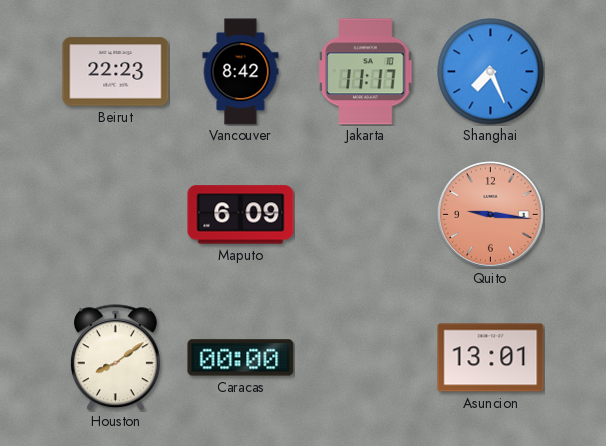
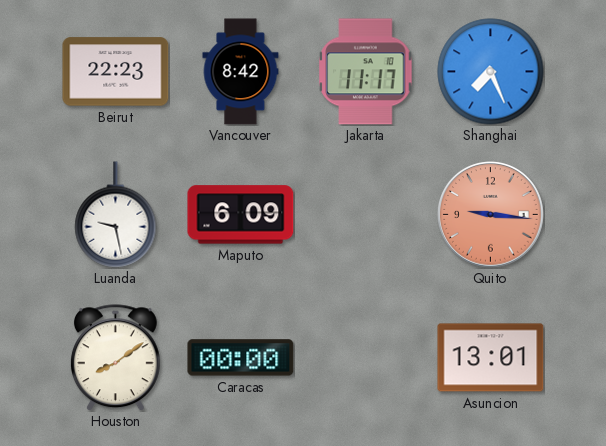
Luanda: none -> 9:28
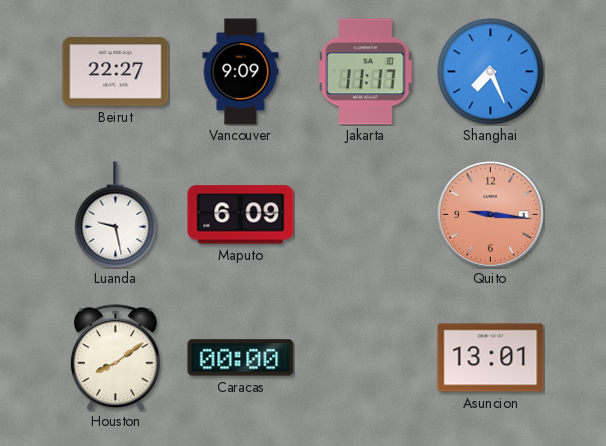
Beirut: 22:23 -> 22:27
Vancouver: 8:42 -> 9:09
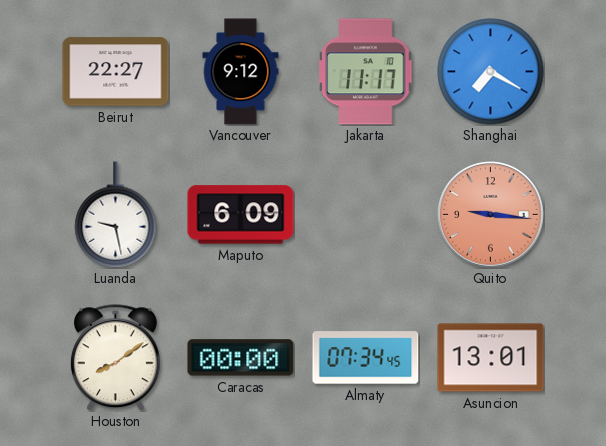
Vancouver: 9:09 -> 9:12
Shanghai: 7:26 -> 7:20
Almaty: none -> 07:34
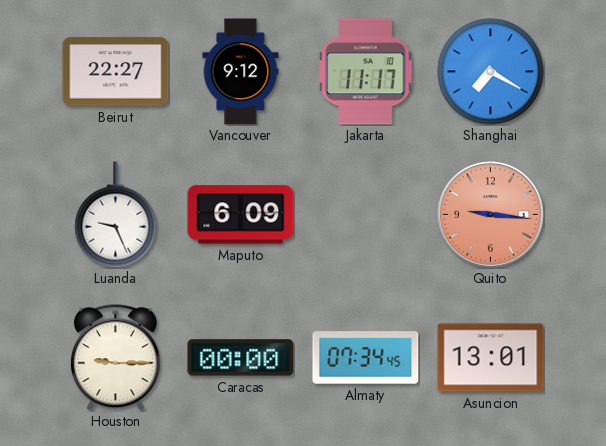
Luanda: 9:28 -> 9:26
Houston: 8:09 -> 9:15
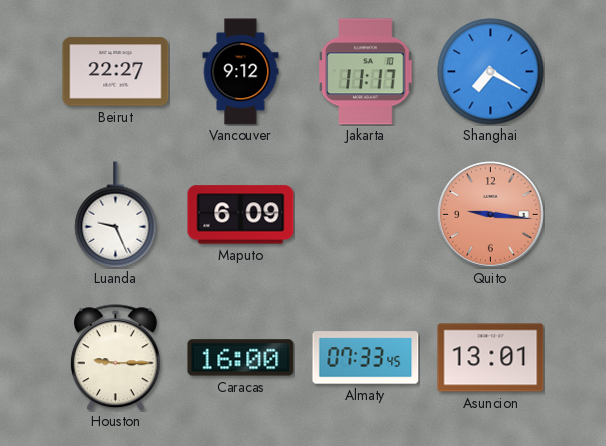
Caracas: 00:00 -> 16:00
Almaty: 07:34 -> 07:33
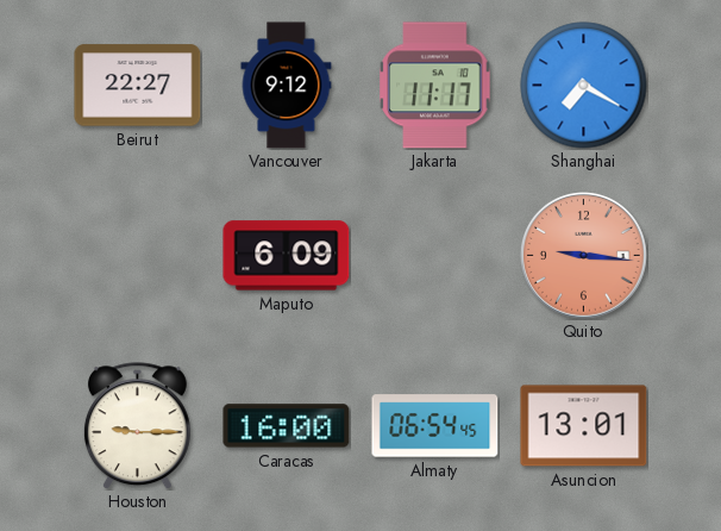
Luanda: 9:26 -> none
Almaty: 07:33 -> 06:54
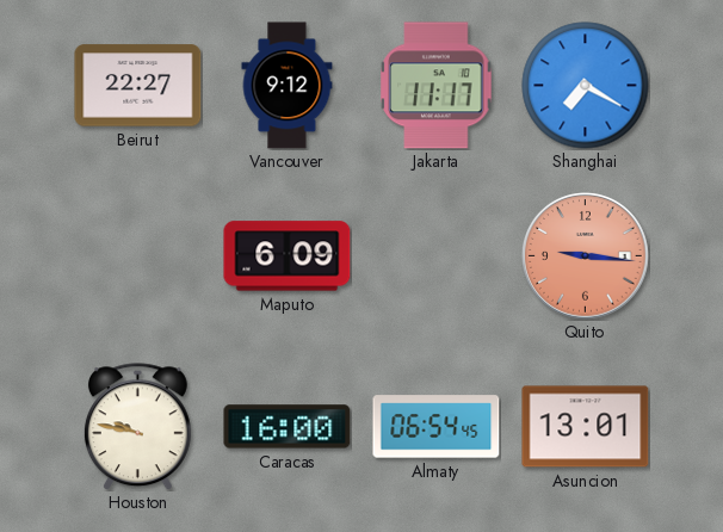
Houston: 9:15 -> 9:47
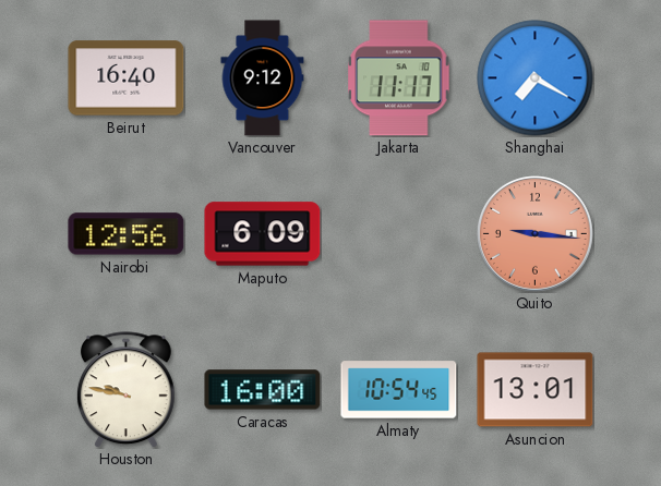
Beirut: 22:27 -> 16:40
Nairobi: none -> 12:56
Almaty: 06:54 -> 10:54
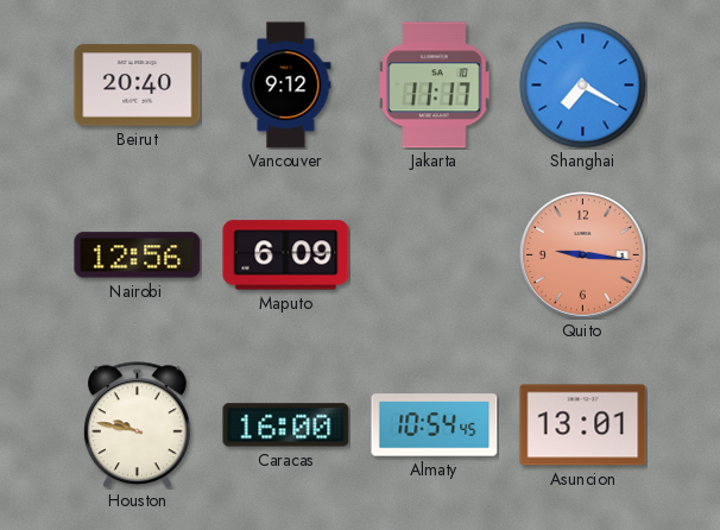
Beirut: 16:40 -> 20:40
